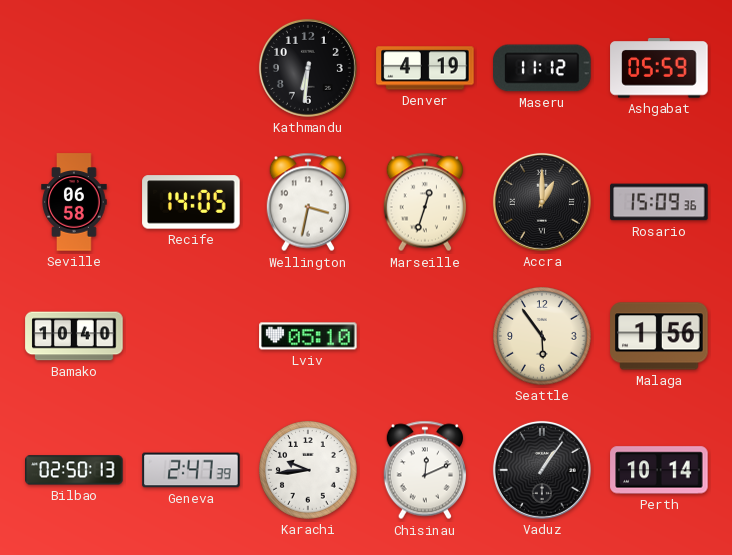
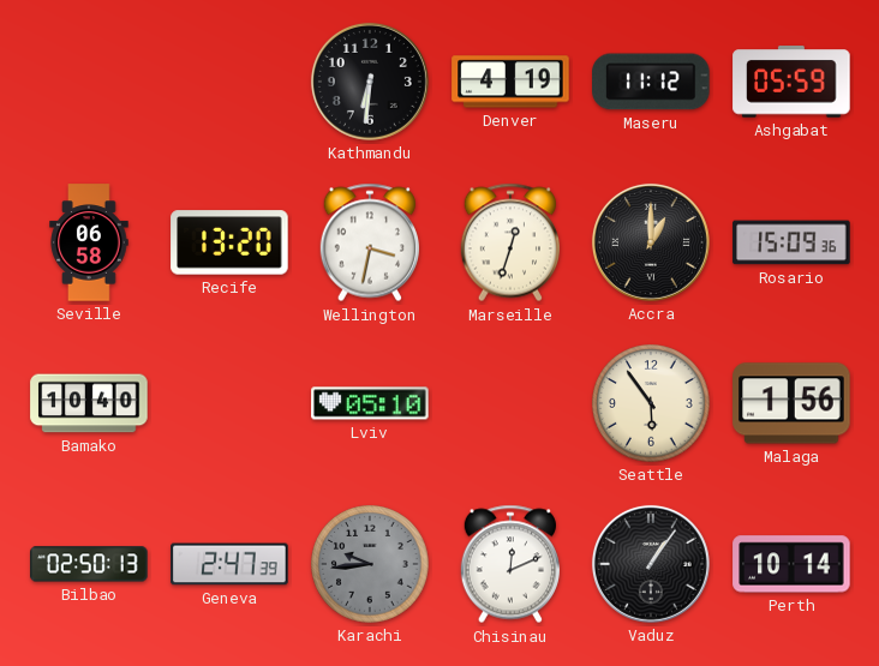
Recife: 14:05 -> 13:20
Karachi dial: white -> grey
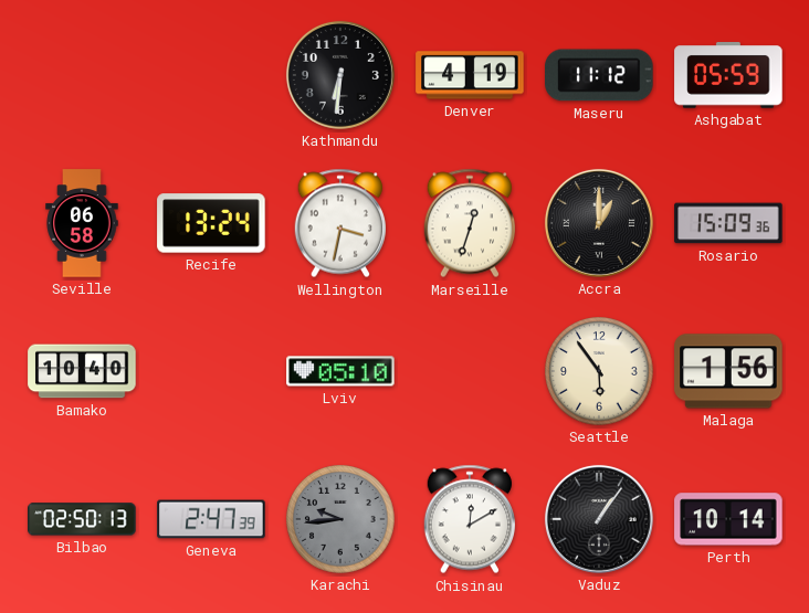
Recife: 13:20 -> 13:24
Chisinau: 12:11 -> 12:10
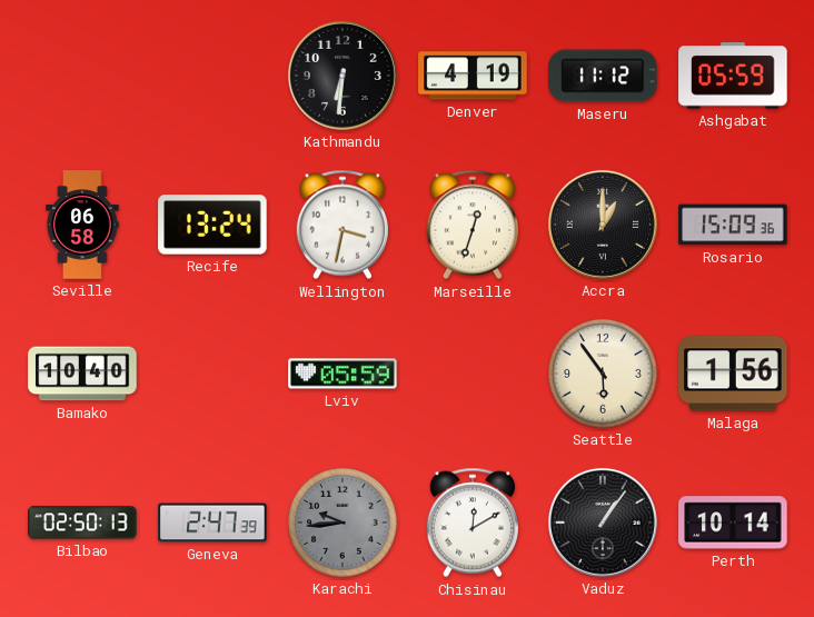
Lviv: 05:10 -> 05:59
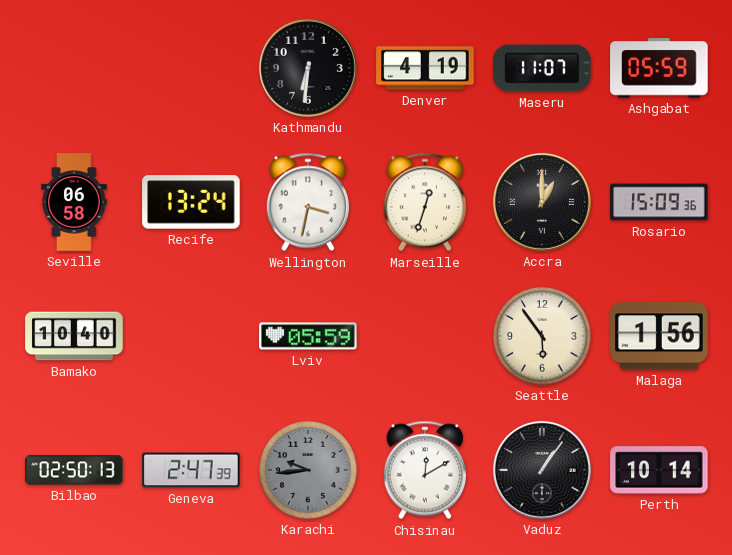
Maseru: 11:12 -> 11:07
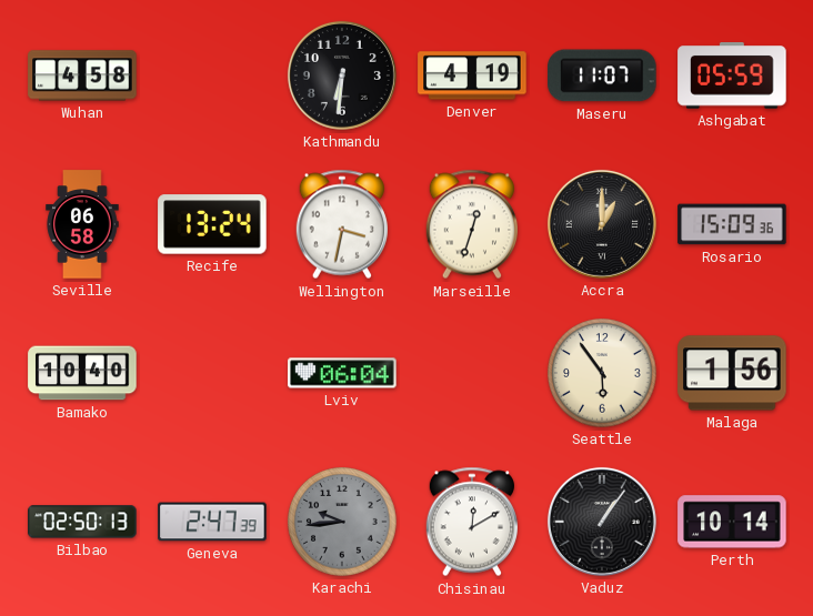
Wuhan: none -> 4:58
Lviv: 05:59 -> 06:04
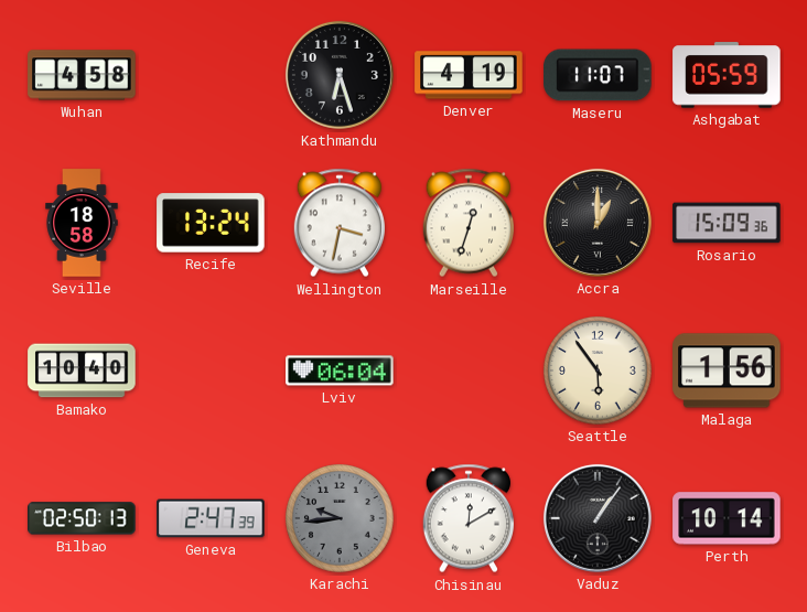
Kathmandu: 6:31 -> 6:27
Seville: 06:58 -> 18:58
